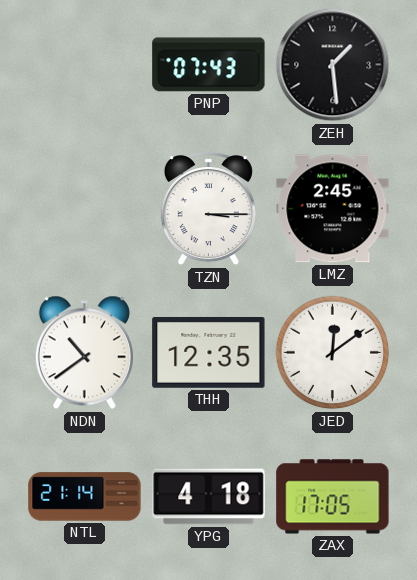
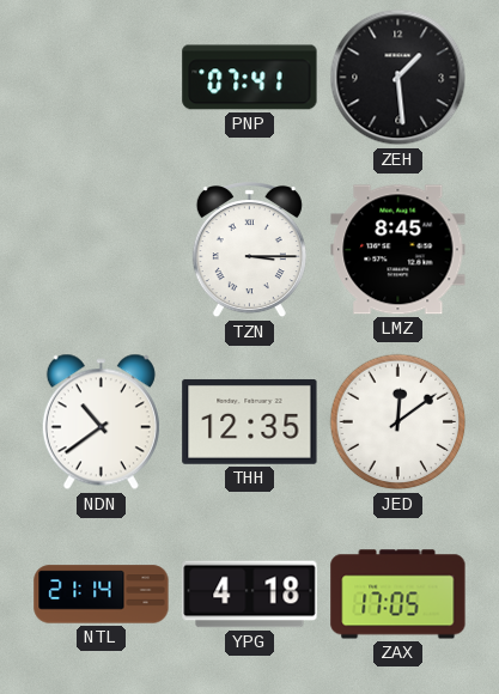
PNP: 07:43 -> 07:41
LMZ: 2:45 -> 8:45
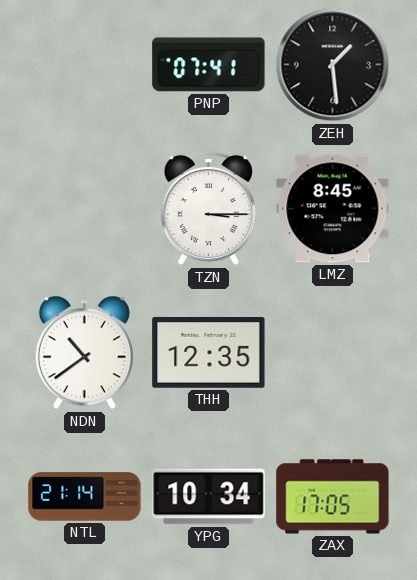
JED: 12:09 -> none
YPG: 4:18 -> 10:34
